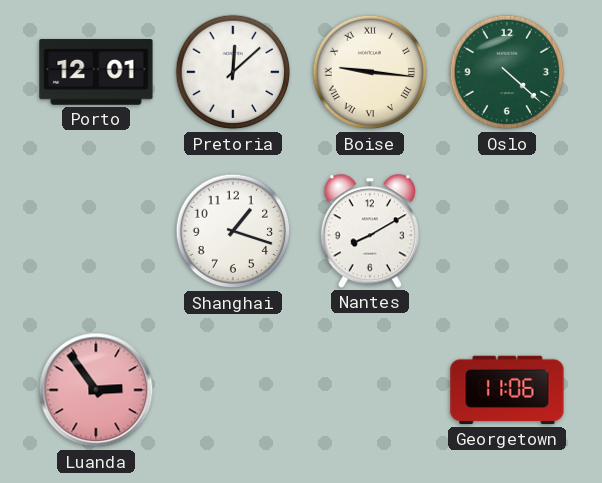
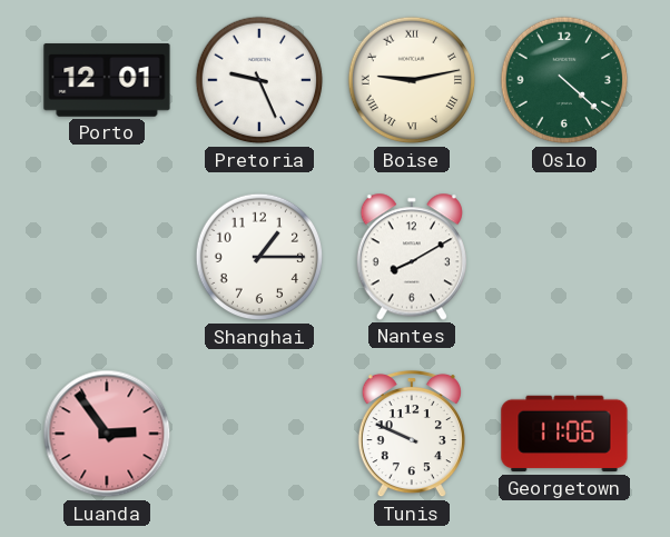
Pretoria: 12:08 -> 9:26
Boise: 9:16 -> 9:13
Shanghai: 1:18 -> 1:15
Tunis: none -> 9:49
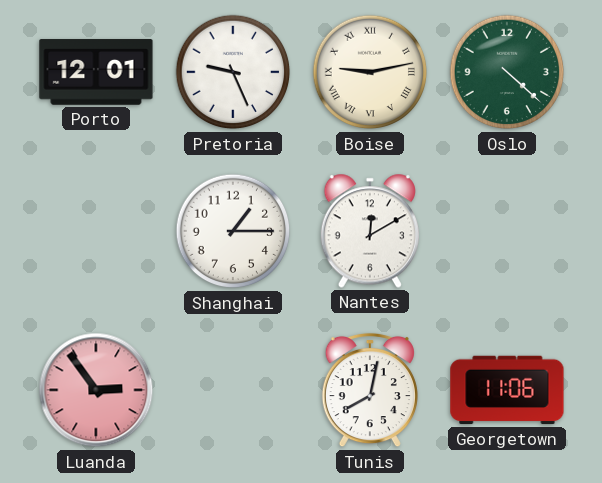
Nantes: 8:10 -> 12:10
Tunis: 9:49 -> 8:02
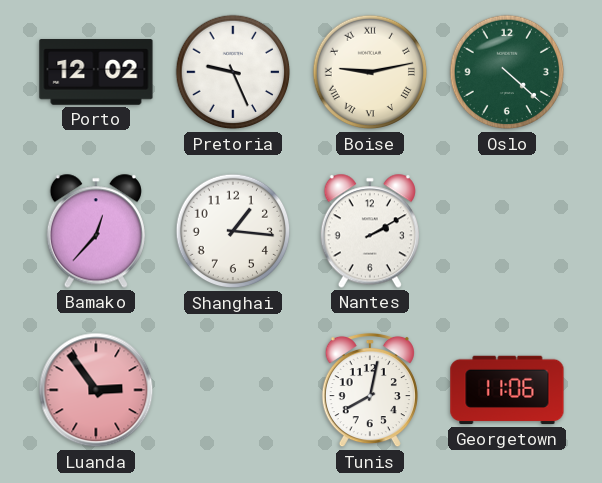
Porto: 12:01 -> 12:02
Bamako: none -> 12:37
Shanghai: 1:15 -> 1:16
Nantes: 12:10 -> 2:10
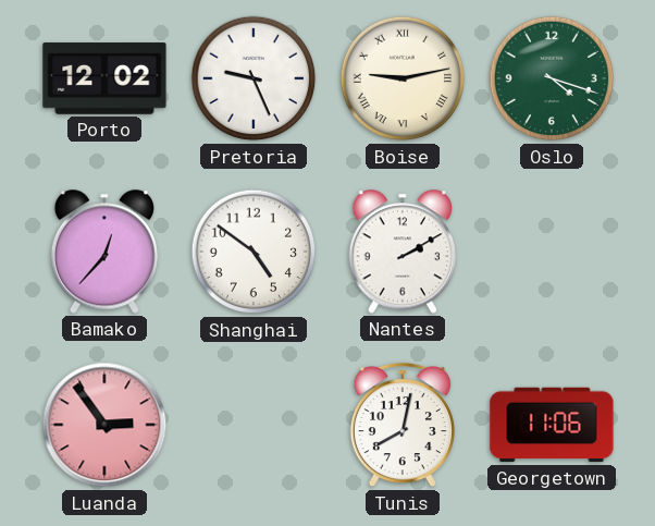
Oslo: 4:22 -> 4:18
Shanghai: 1:16 -> 4:51
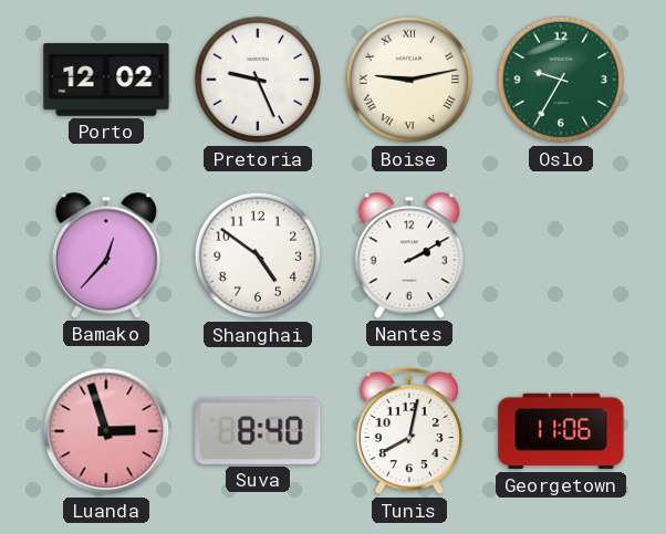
Oslo: 4:18 -> 9:35
Luanda: 2:54 -> 2:57
Suva: none -> 8:40
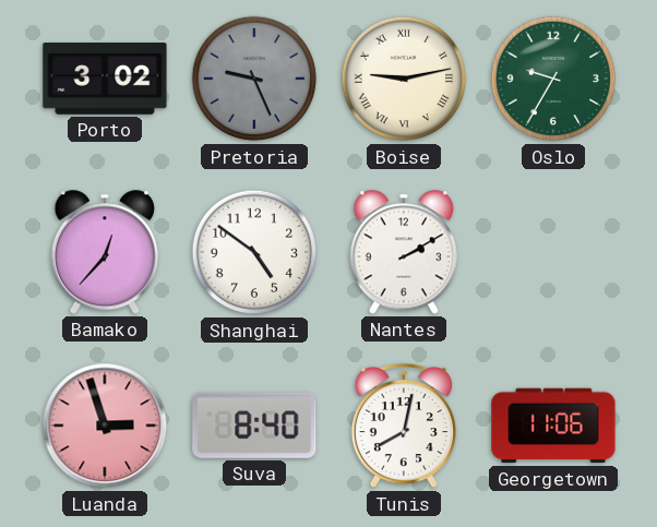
Porto: 12:02 -> 3:02
Pretoria dial: white -> grey
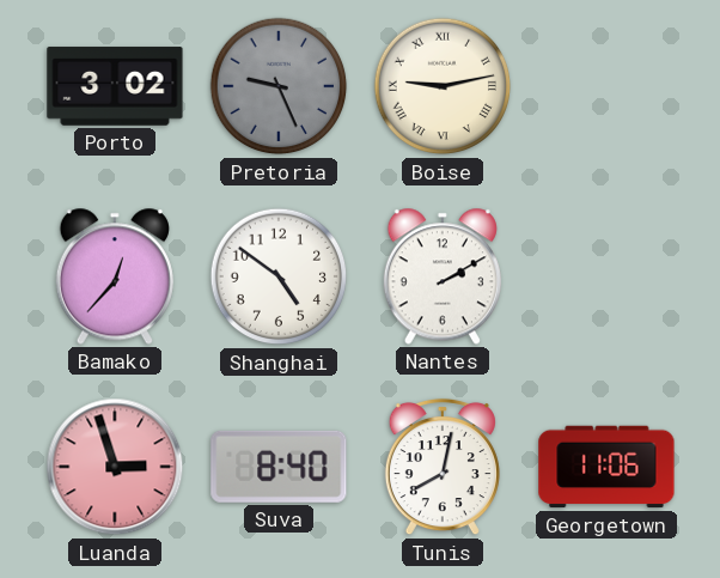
Oslo: 9:35 -> none
